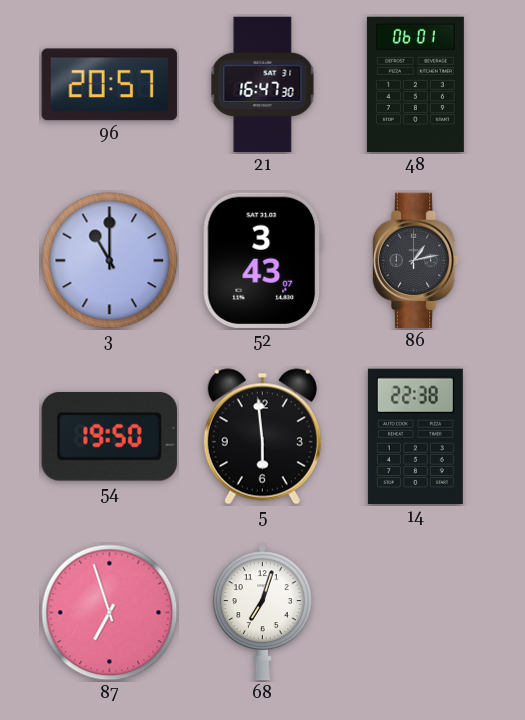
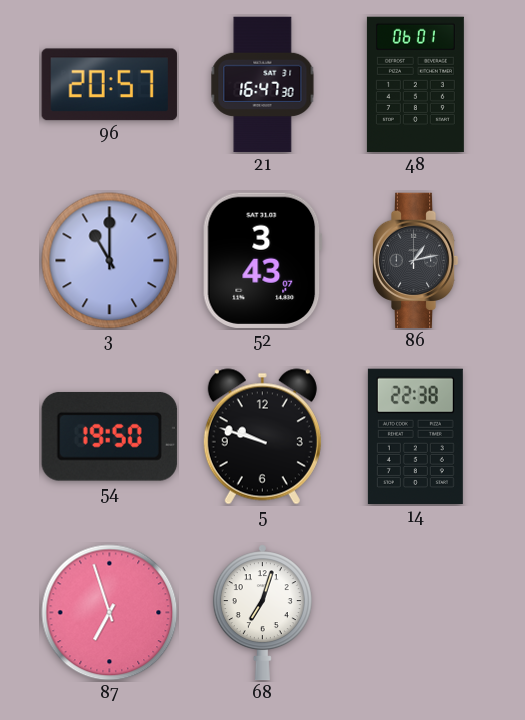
5: 5:59 -> 9:48
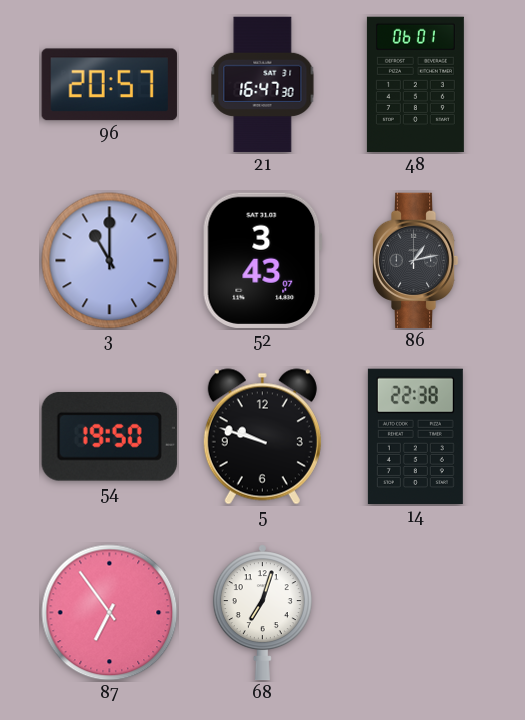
87: 6:57 -> 6:54
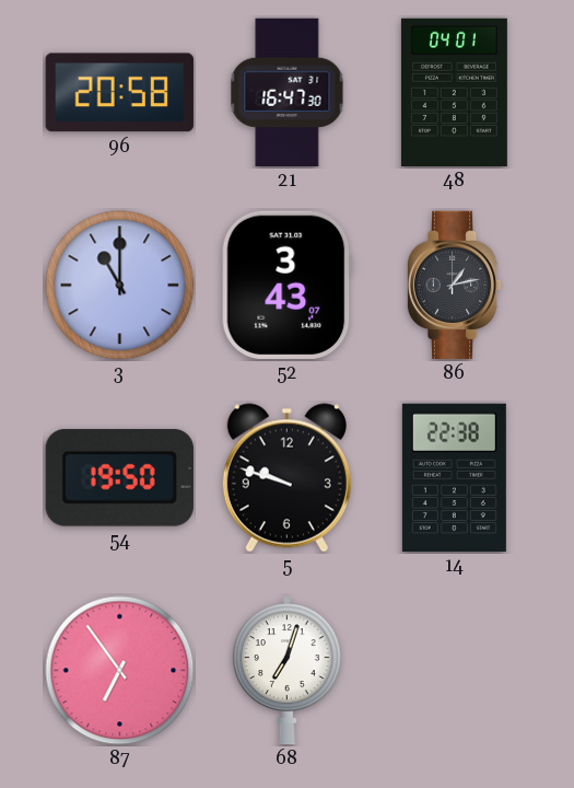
96: 20:57 -> 20:58
48: 06:01 -> 04:01
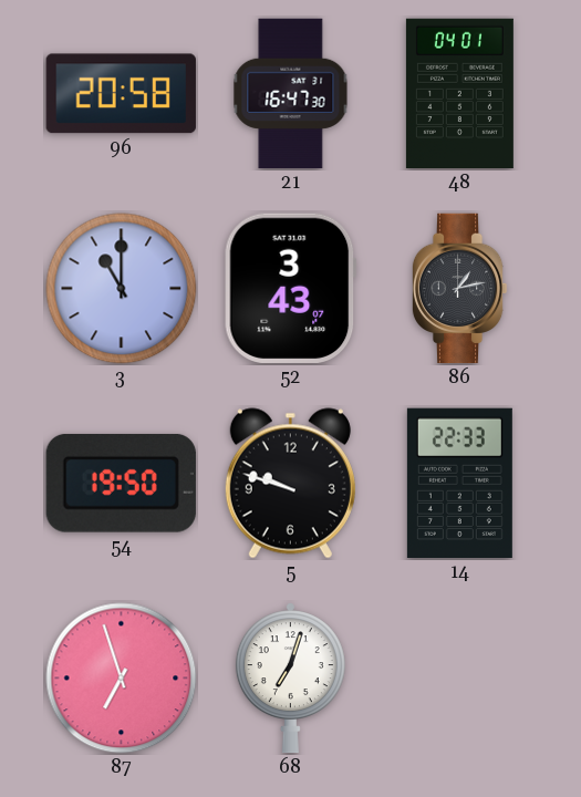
14: 22:38 -> 22:33
87: 6:54 -> 6:57
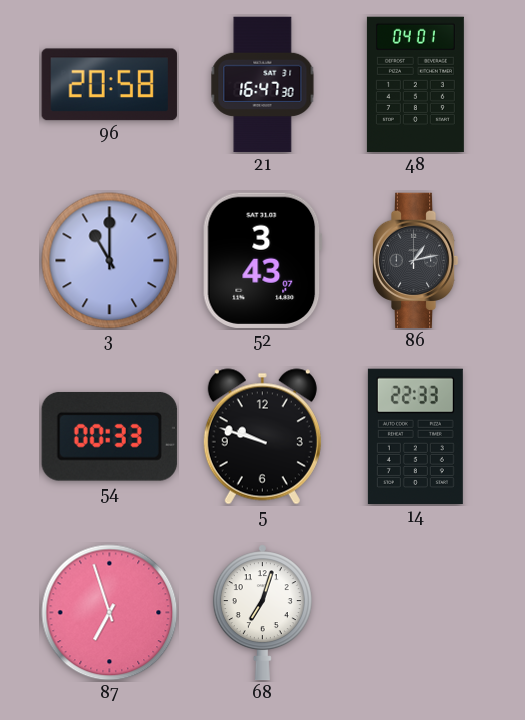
54: 19:50 -> 00:33
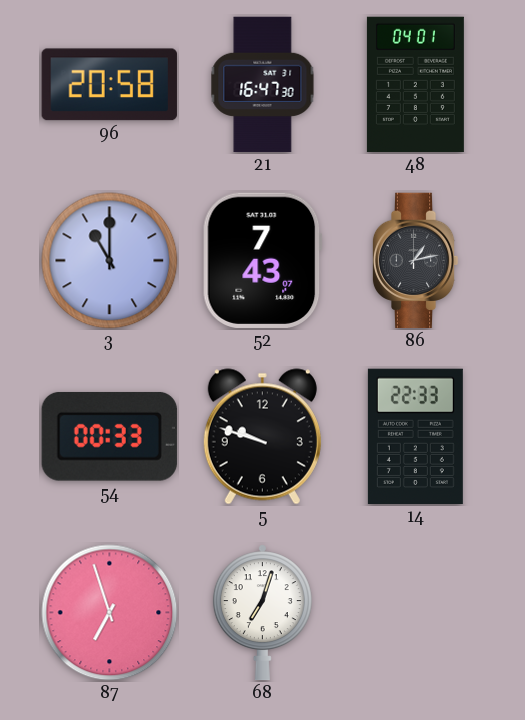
52: 3:43 -> 7:43
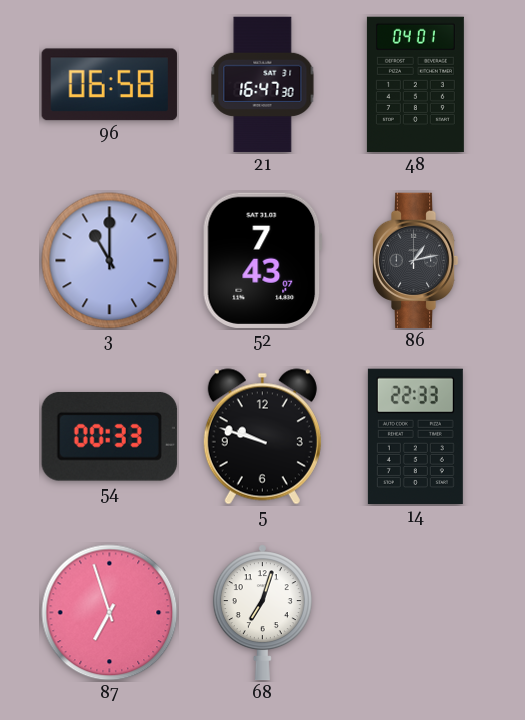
96: 20:58 -> 06:58
